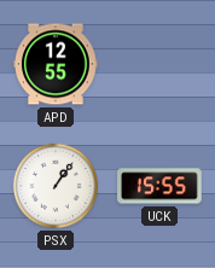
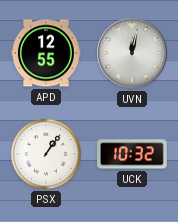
UVN: none -> 12:02
UCK: 15:55 -> 10:32
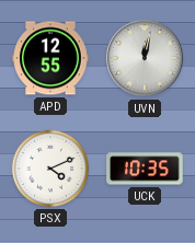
PSX: 1:06 -> 4:11
UCK: 10:32 -> 10:35
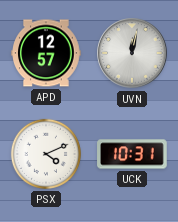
APD: 12:55 -> 12:57
UCK: 10:35 -> 10:31
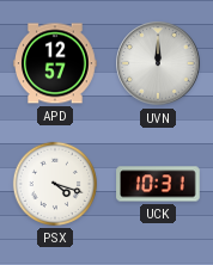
UVN: 12:02 -> 12:00
PSX: 4:11 -> 4:18
